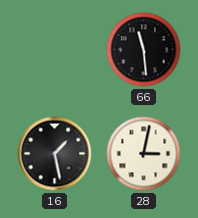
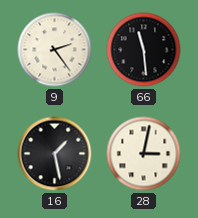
9: none -> 2:24
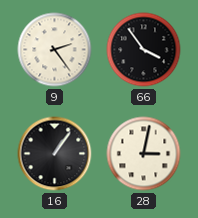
66: 11:29 -> 3:54
16: 1:28 -> 1:06
